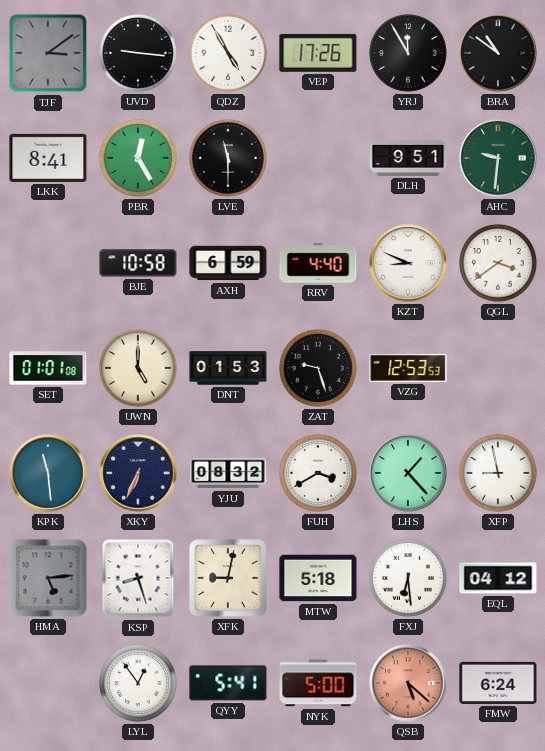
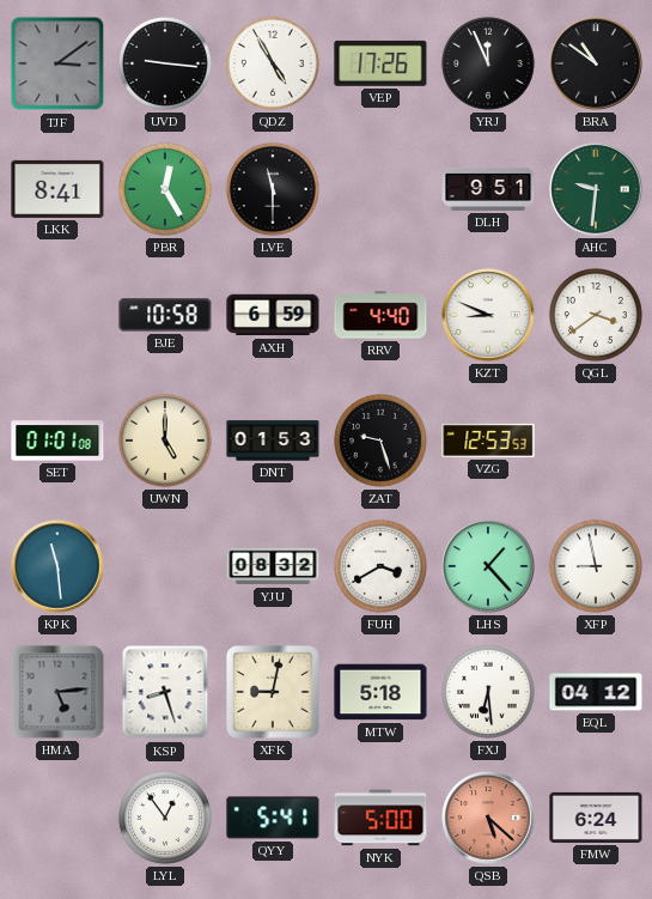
YRJ: 11:55 -> 11:56
XKY: 6:34 -> none
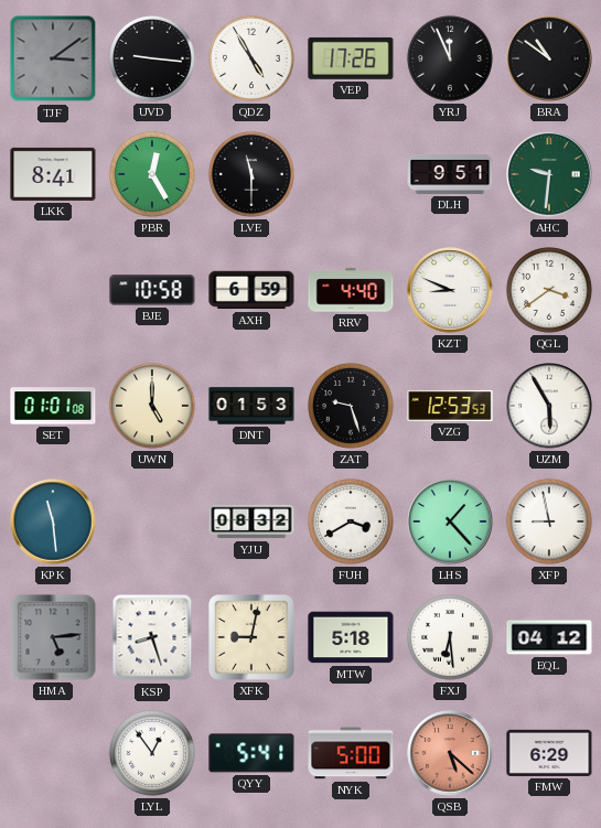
UZM: none -> 5:55
FMW: 6:24 -> 6:29
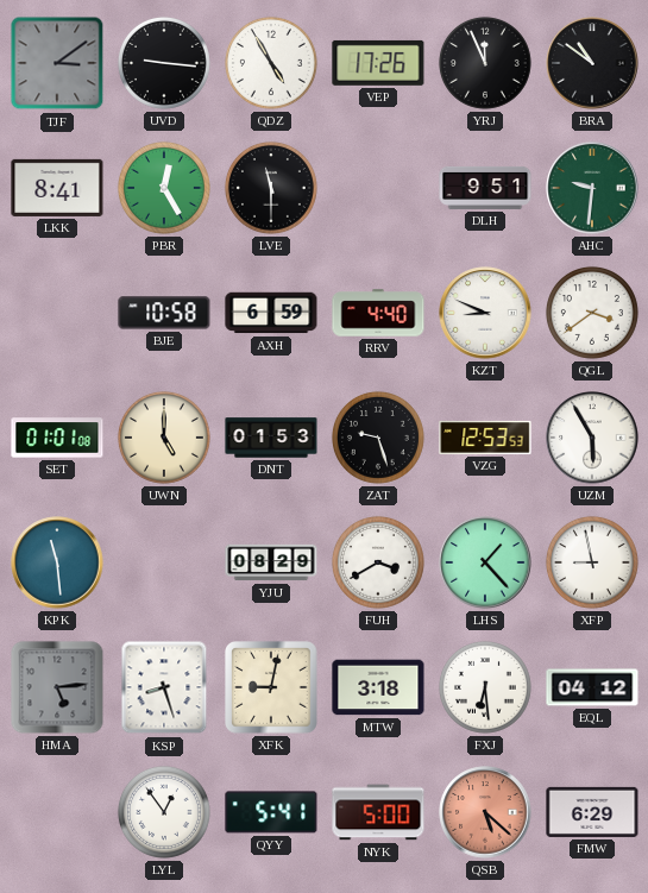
YJU: 08:32 -> 08:29
MTW: 5:18 -> 3:18
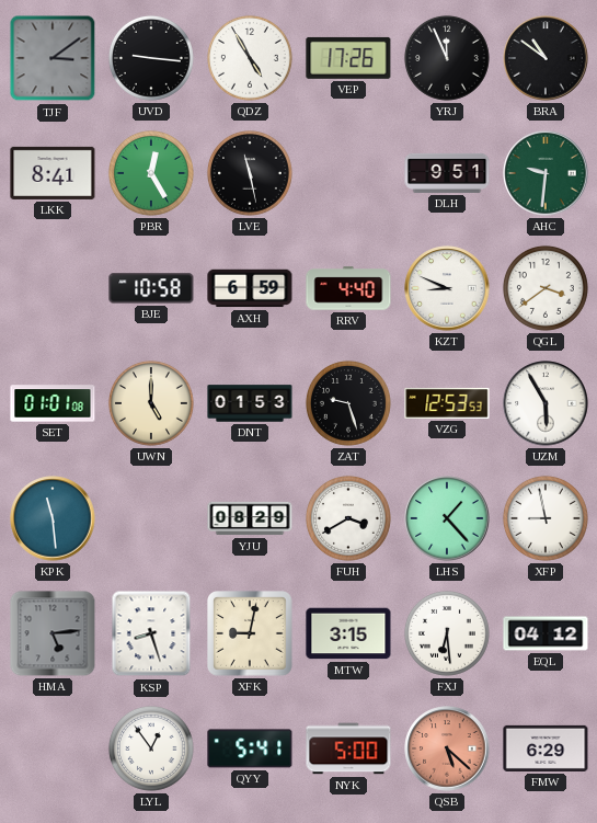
LVE: 11:30 -> 11:28
MTW: 3:18 -> 3:15
